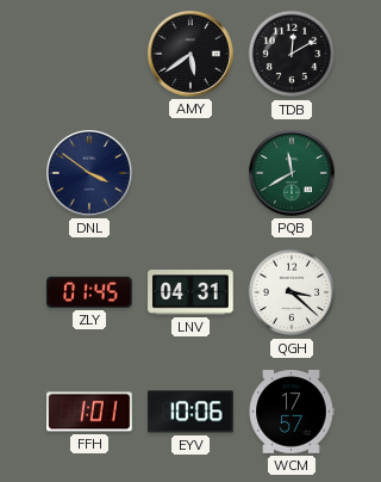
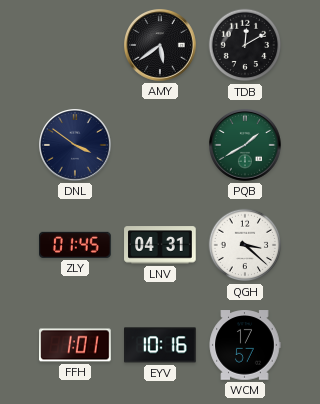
PQB: 11:40 -> 1:40
EYV: 10:06 -> 10:16
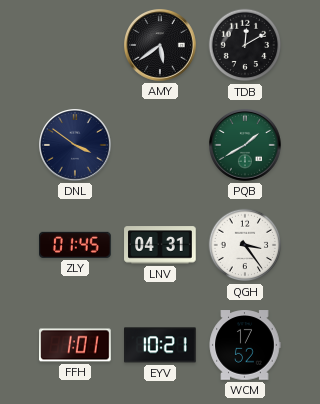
QGH: 3:22 -> 3:24
EYV: 10:16 -> 10:21
WCM: 17:57 -> 17:52
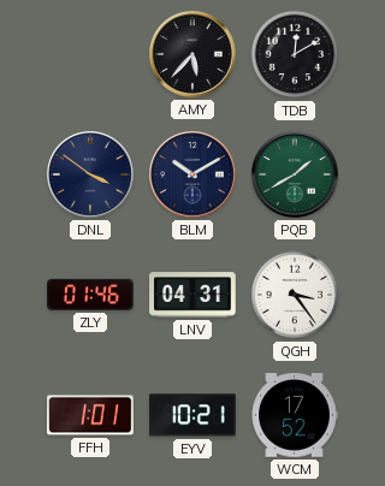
AMY: 5:39 -> 5:37
BLM: none -> 10:10
ZLY: 01:45 -> 01:46
